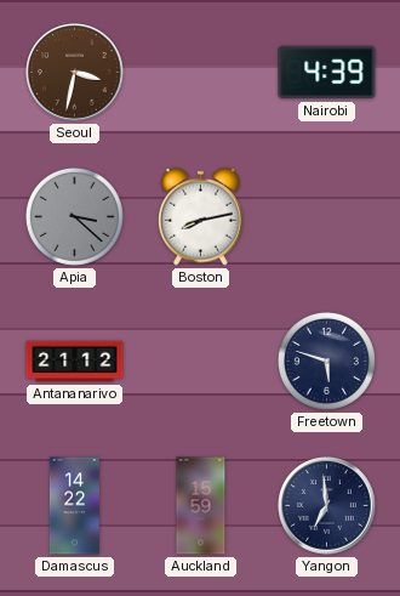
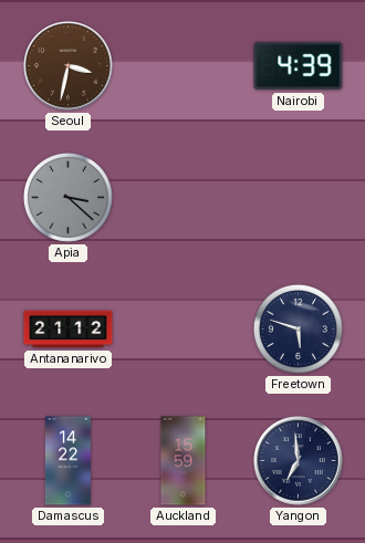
Boston: 8:13 -> none
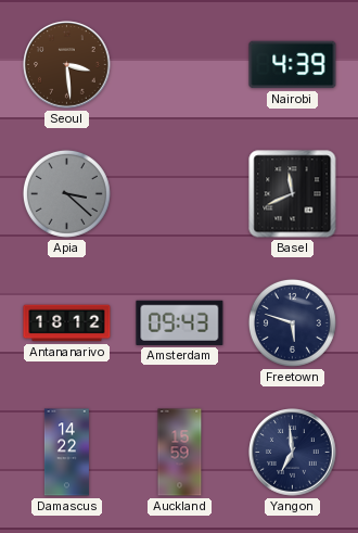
Seoul: 3:32 -> 3:29
Basel: none -> 11:41
Antananarivo: 21:12 -> 18:12
Amsterdam: none -> 09:43
